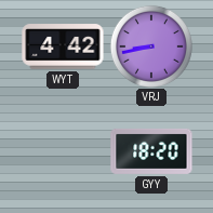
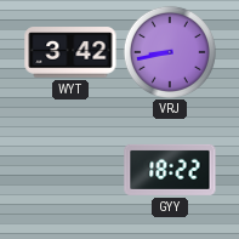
WYT: 4:42 -> 3:42
GYY: 18:20 -> 18:22
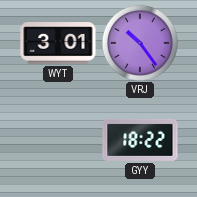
WYT: 3:42 -> 3:01
VRJ: 8:43 -> 10:24
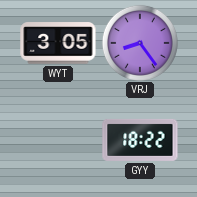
WYT: 3:01 -> 3:05
VRJ: 10:24 -> 8:24
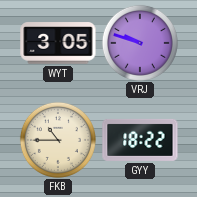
VRJ: 8:24 -> 9:48
FKB: none -> 10:45
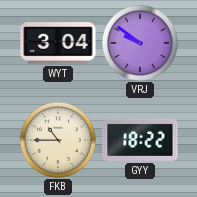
WYT: 3:05 -> 3:04
VRJ: 9:48 -> 9:51
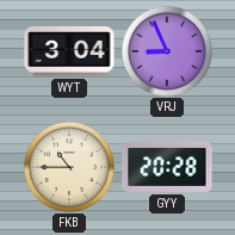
VRJ: 9:51 -> 8:56
GYY: 18:22 -> 20:28
